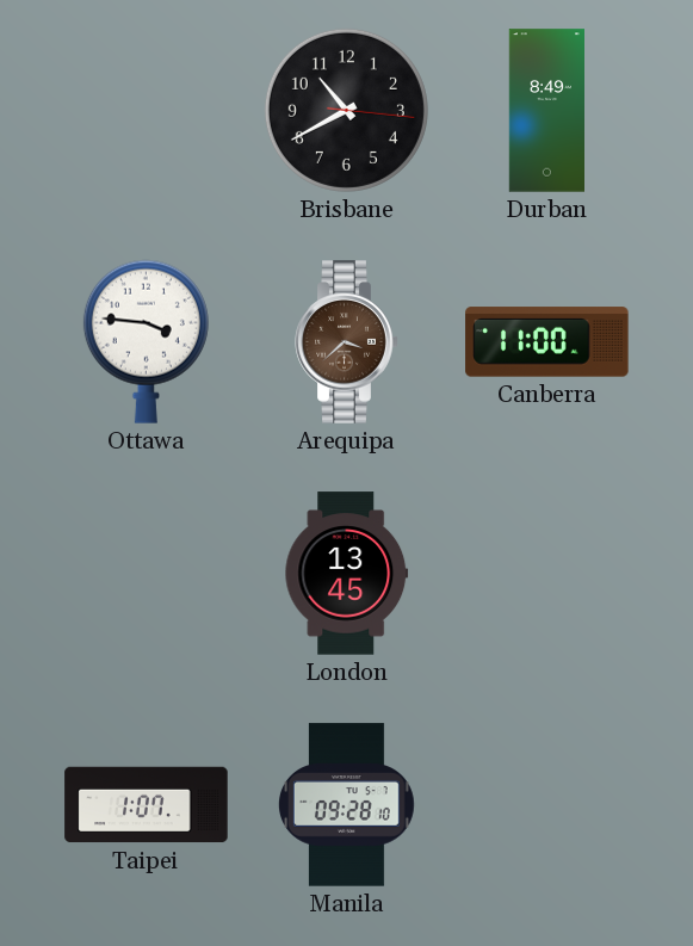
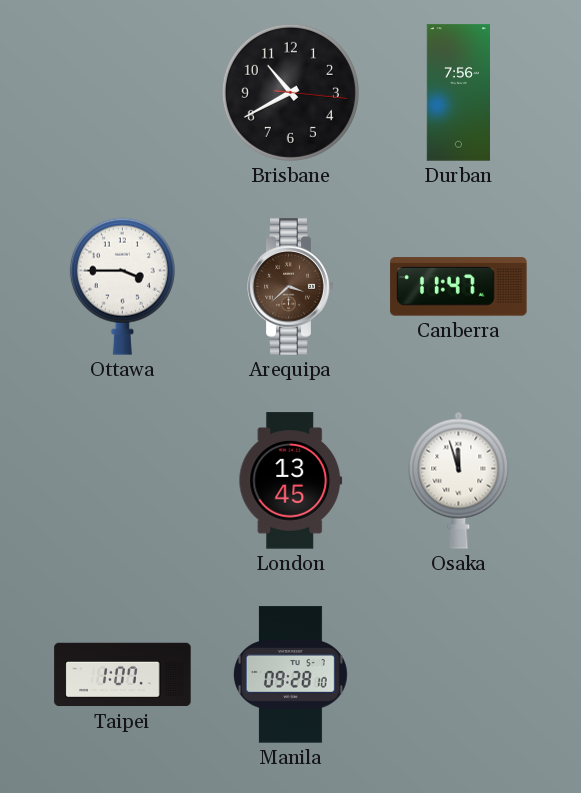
Durban: 8:49 -> 7:56
Ottawa: 3:46 -> 3:45
Canberra: 11:00 -> 11:47
Osaka: none -> 11:57
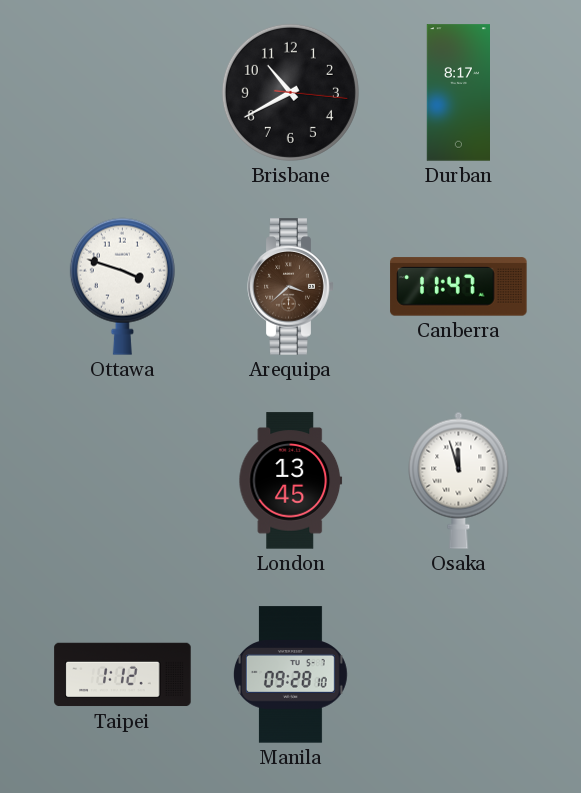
Durban: 7:56 -> 8:17
Ottawa: 3:45 -> 3:48
Taipei: 1:07 -> 1:12
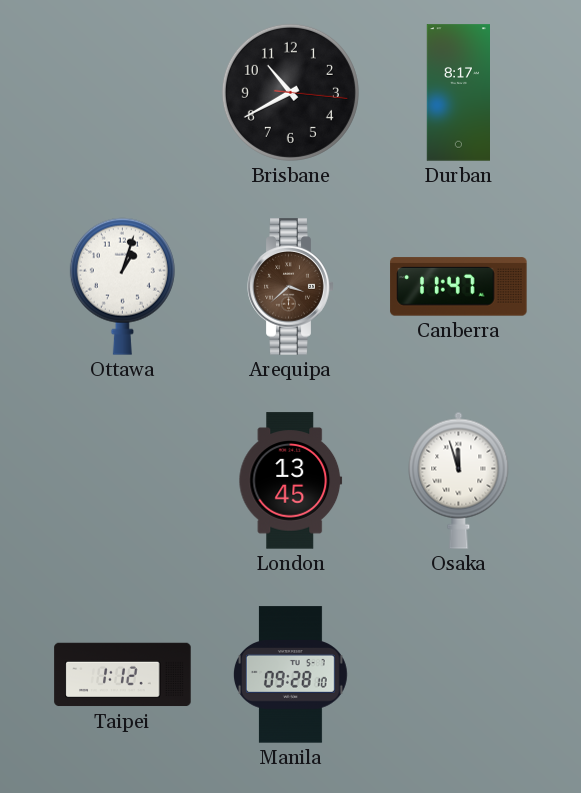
Ottawa: 3:48 -> 1:03
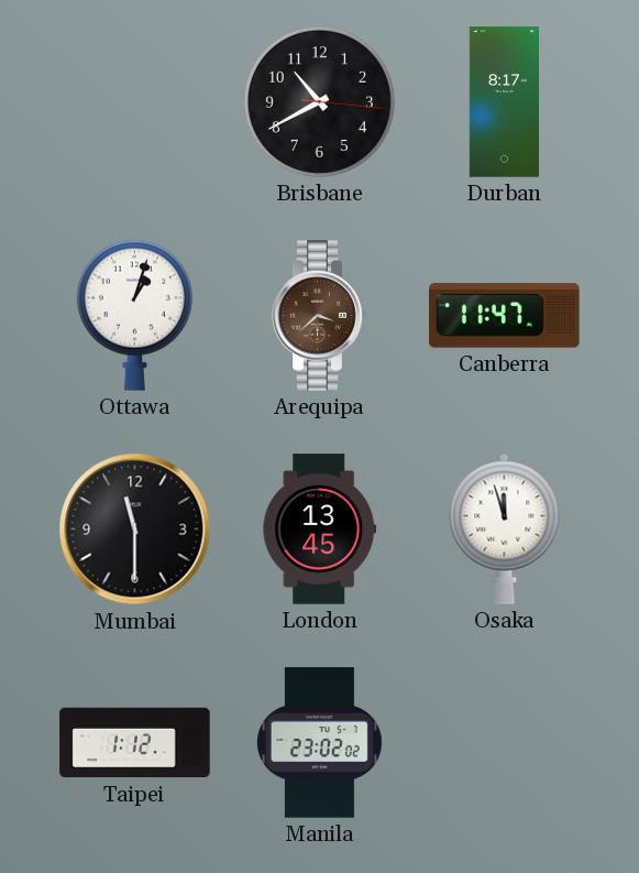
Mumbai: none -> 11:30
Manila: 09:28 -> 23:02
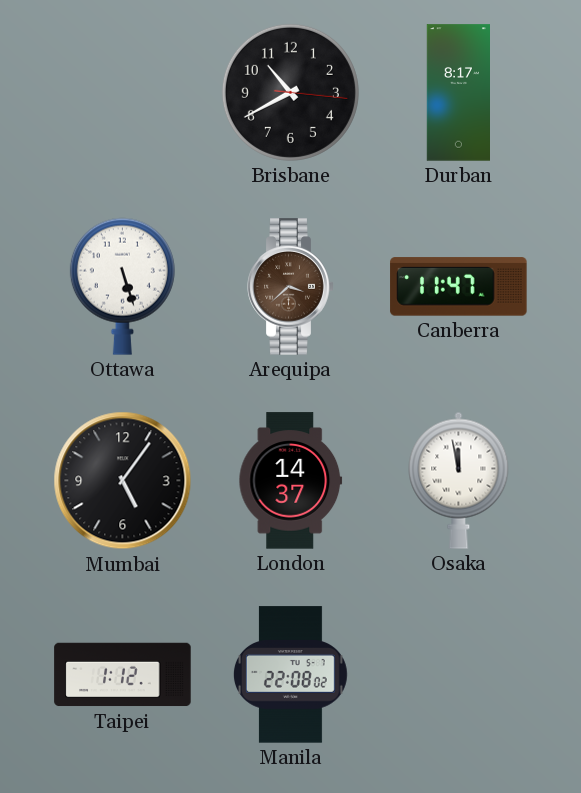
Ottawa: 1:03 -> 5:27
Mumbai: 11:30 -> 5:06
London: 13:45 -> 14:37
Osaka: 11:57 -> 11:58
Manila: 23:02 -> 22:08
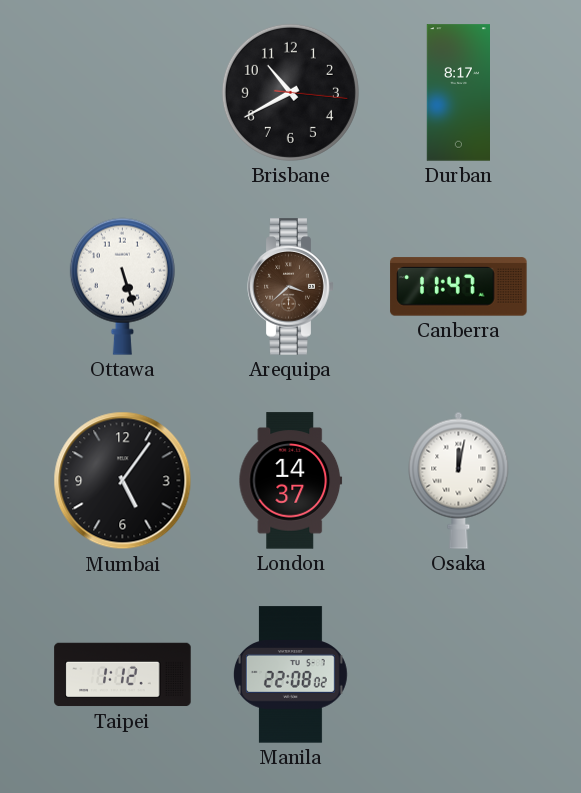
Osaka: 11:58 -> 12:02
